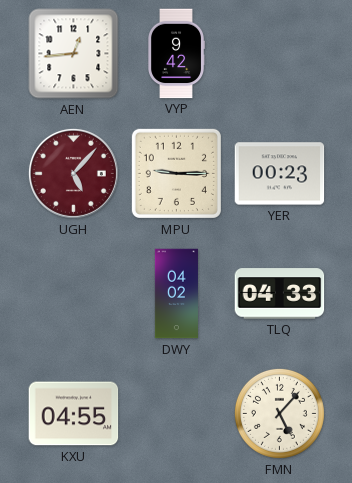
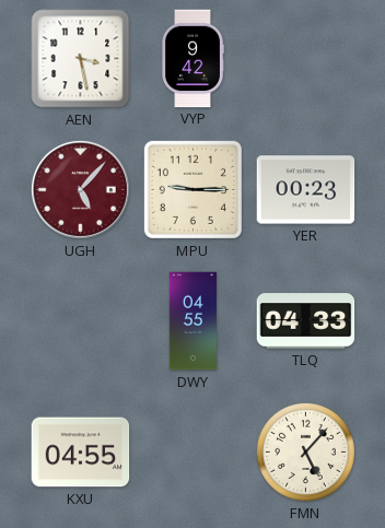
AEN: 12:44 -> 3:28
DWY: 04:02 -> 04:55
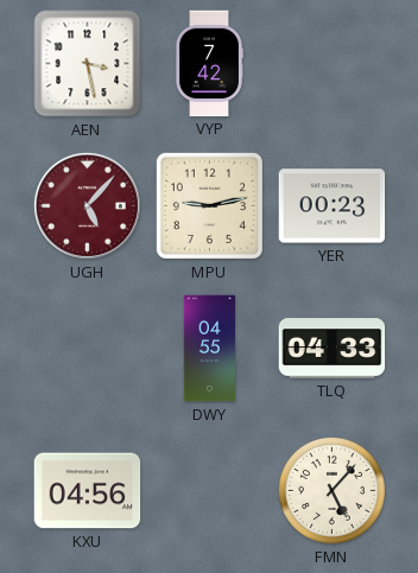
VYP: 9:42 -> 7:42
MPU: 9:15 -> 9:13
KXU: 04:55 -> 04:56
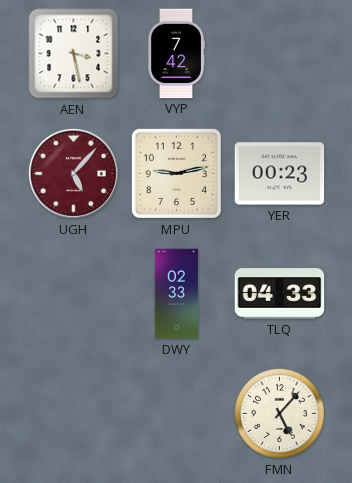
DWY: 04:55 -> 02:33
KXU: 04:56 -> none
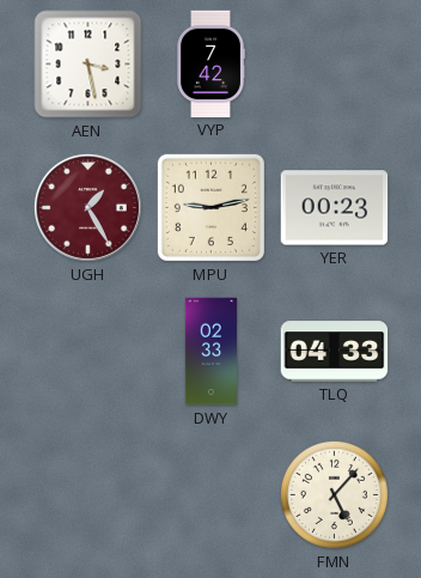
UGH: 5:07 -> 1:25
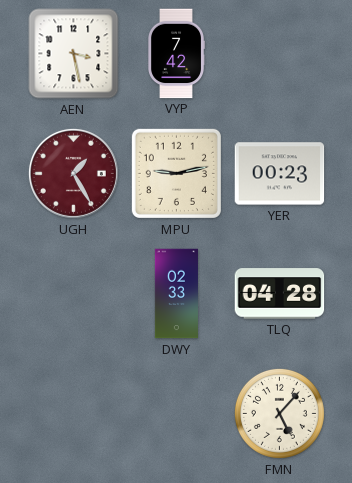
TLQ: 04:33 -> 04:28
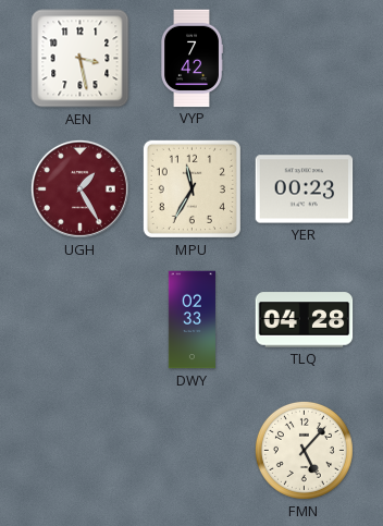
MPU: 9:13 -> 11:35
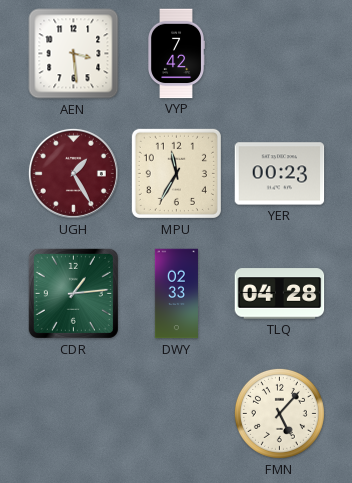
AEN: 3:28 -> 3:29
CDR: none -> 1:14
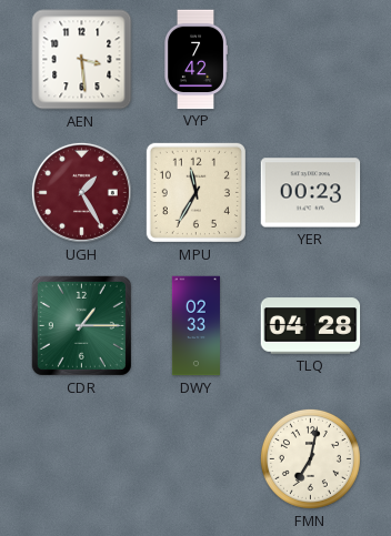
CDR: 1:14 -> 1:15
FMN: 5:07 -> 7:02
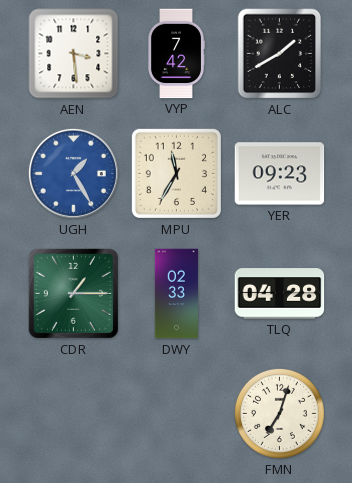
ALC: none -> 1:40
UGH dial: burgundy -> blue
YER: 00:23 -> 09:23
FMN: 7:02 -> 7:03
